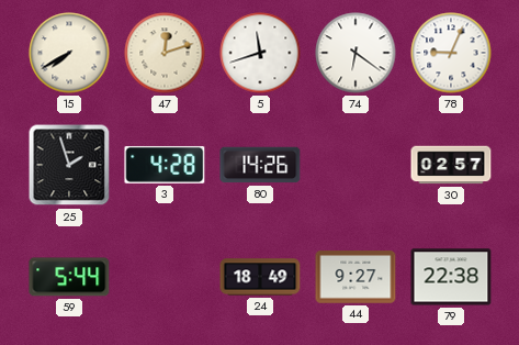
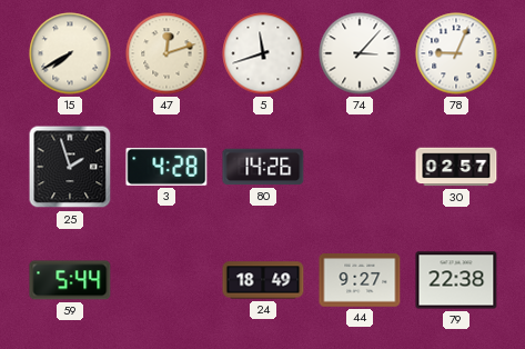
74: 6:21 -> 3:07
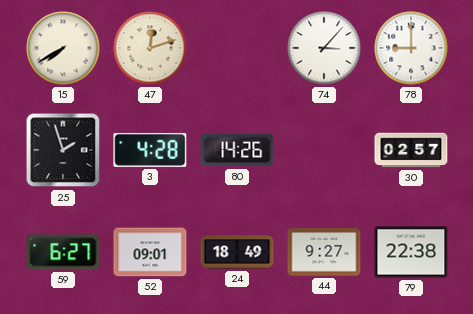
5: 11:42 -> none
78: 9:04 -> 9:00
59: 5:44 -> 6:27
52: none -> 09:01
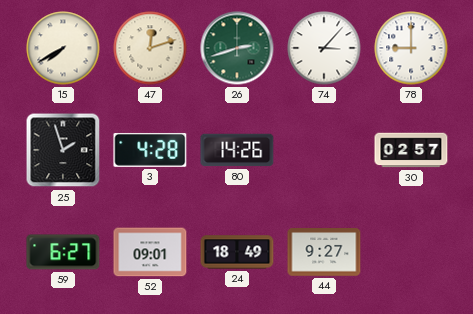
26: none -> 2:42
79: 22:38 -> none
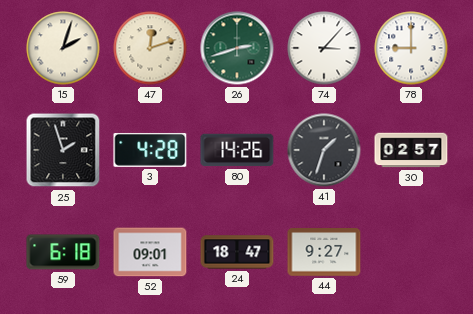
15: 7:40 -> 2:03
41: none -> 1:33
59: 6:27 -> 6:18
24: 18:49 -> 18:47
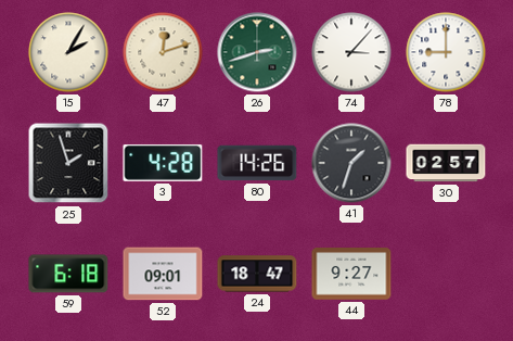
15: 2:03 -> 2:05
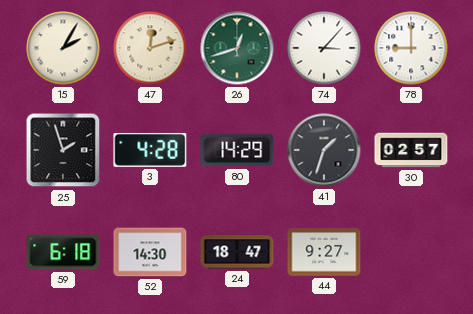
26: 2:42 -> 12:42
80: 14:26 -> 14:29
52: 09:01 -> 14:30
